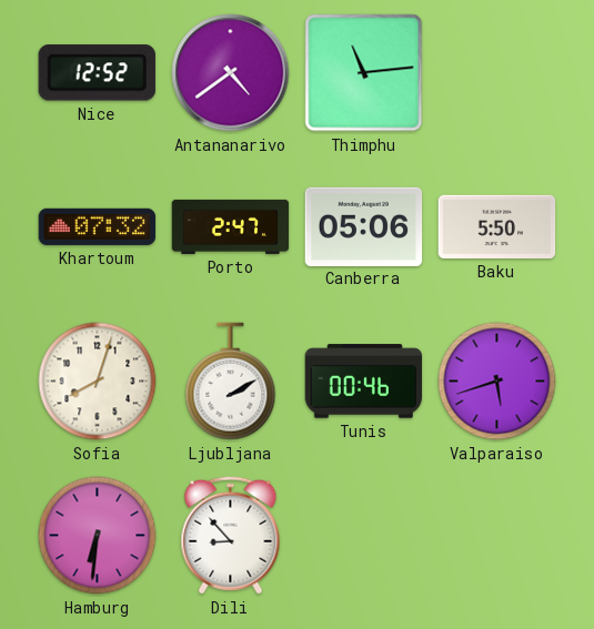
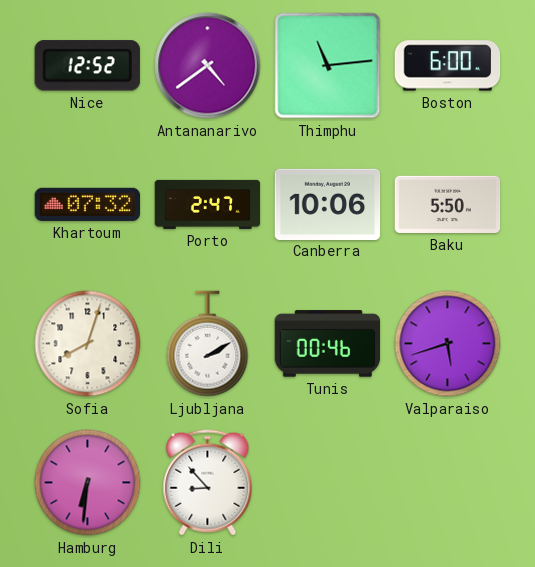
Boston: none -> 6:00
Canberra: 05:06 -> 10:06
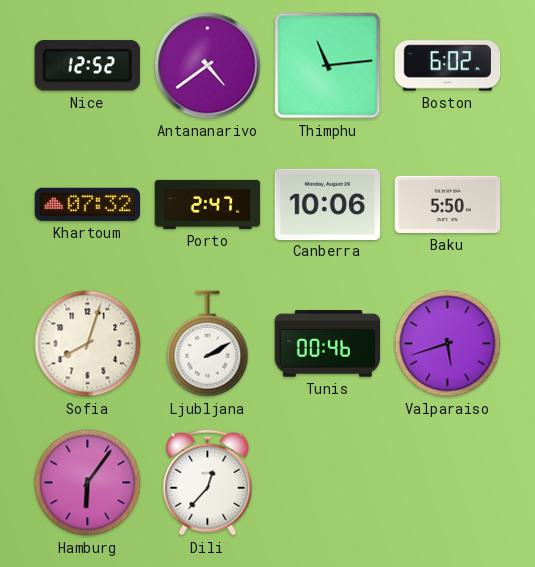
Boston: 6:00 -> 6:02
Hamburg: 6:31 -> 6:06
Dili: 8:53 -> 12:37
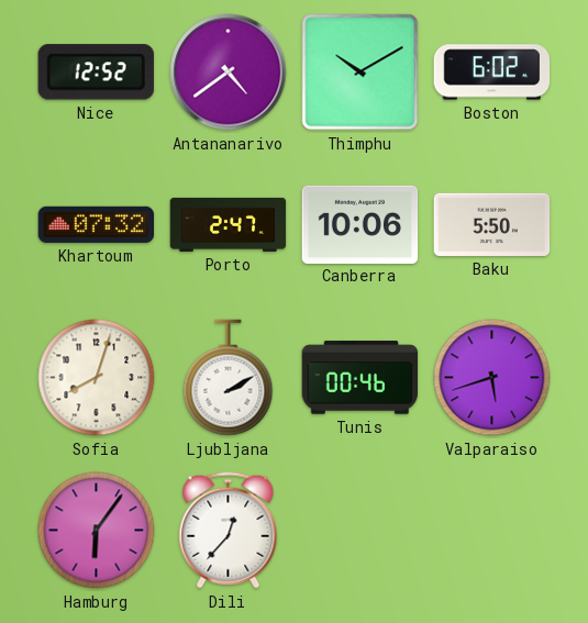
Thimphu: 11:14 -> 10:10
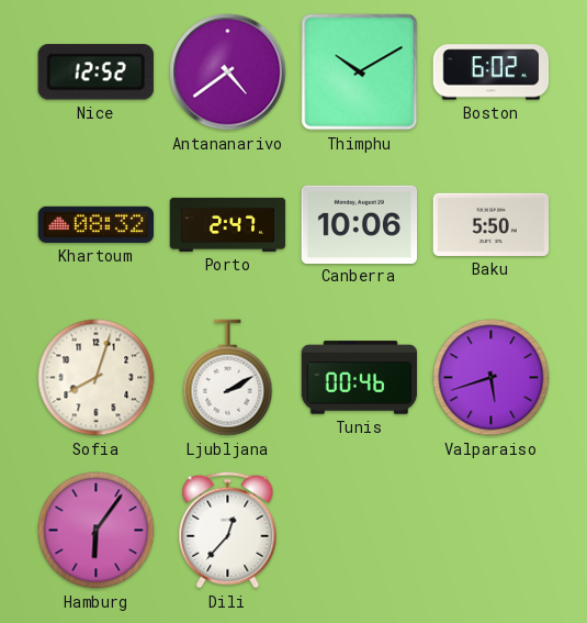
Khartoum: 07:32 -> 08:32
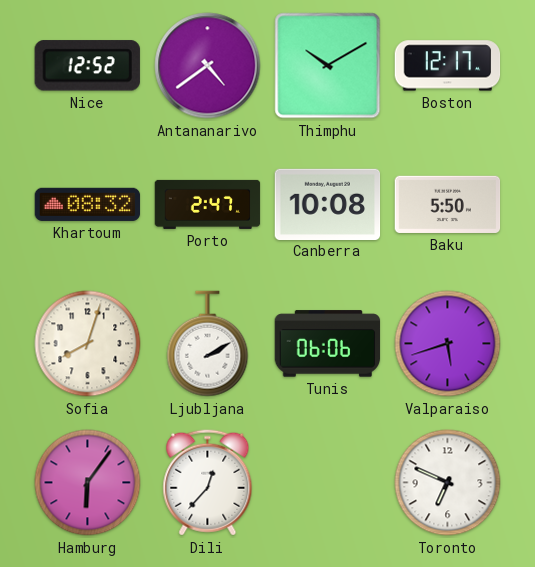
Boston: 6:02 -> 12:17
Canberra: 10:06 -> 10:08
Tunis: 00:46 -> 06:06
Toronto: none -> 6:49
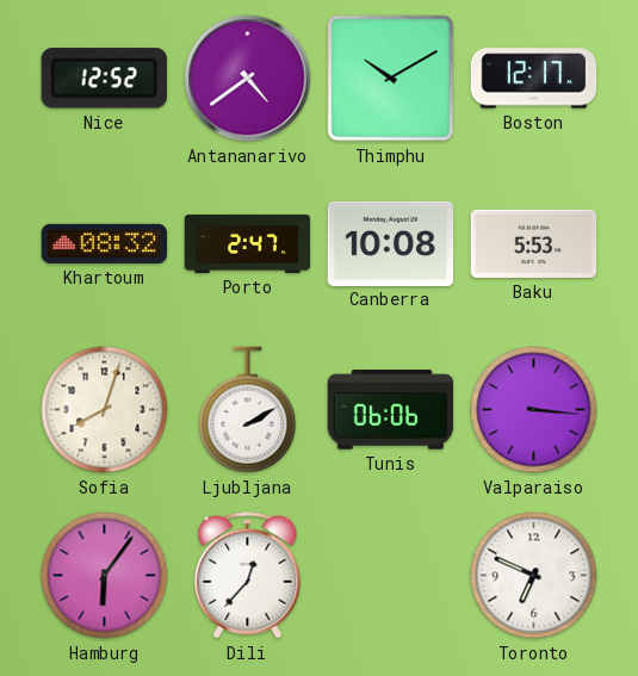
Baku: 5:50 -> 5:53
Valparaiso: 5:42 -> 3:16
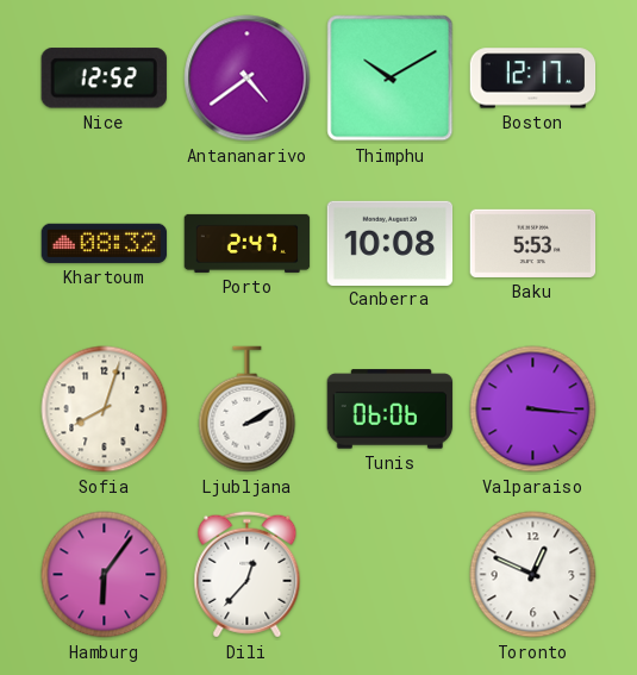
Toronto: 6:49 -> 12:49
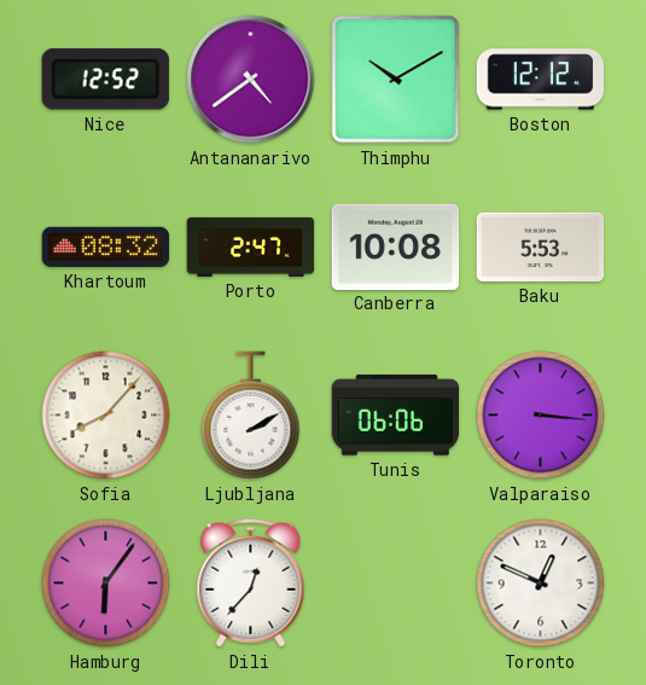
Boston: 12:17 -> 12:12
Sofia: 8:03 -> 8:07
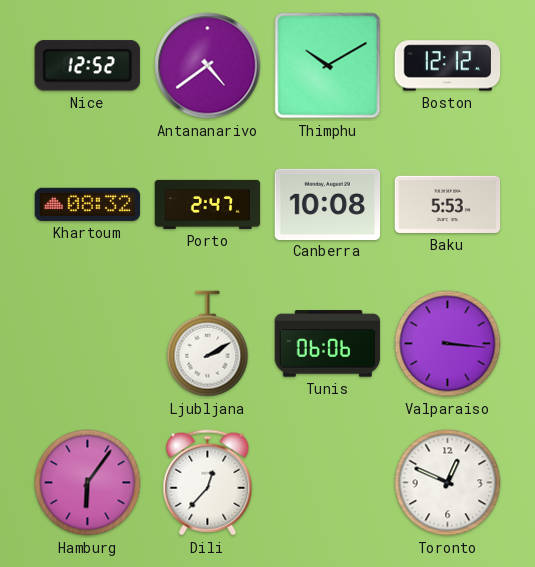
Sofia: 8:07 -> none
